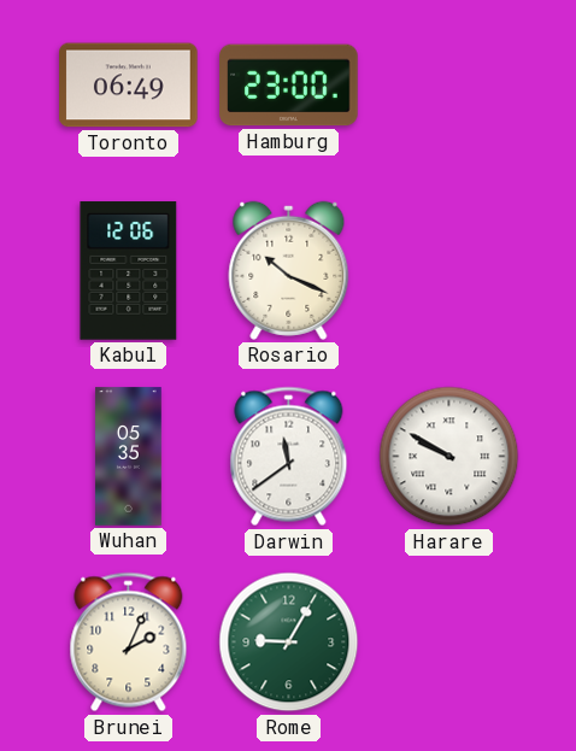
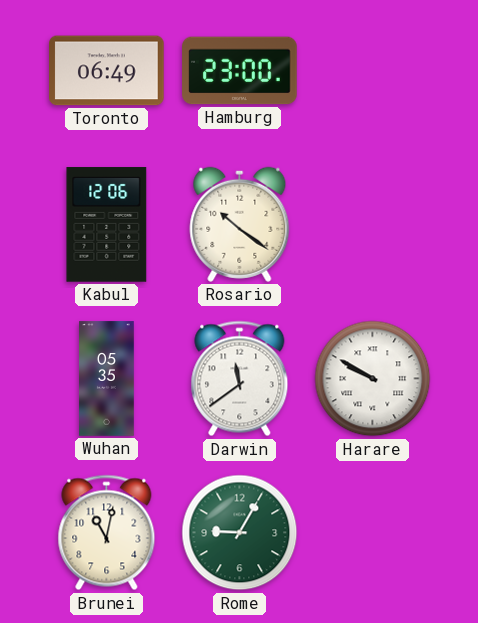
Rosario: 10:19 -> 10:21
Brunei: 2:04 -> 11:02
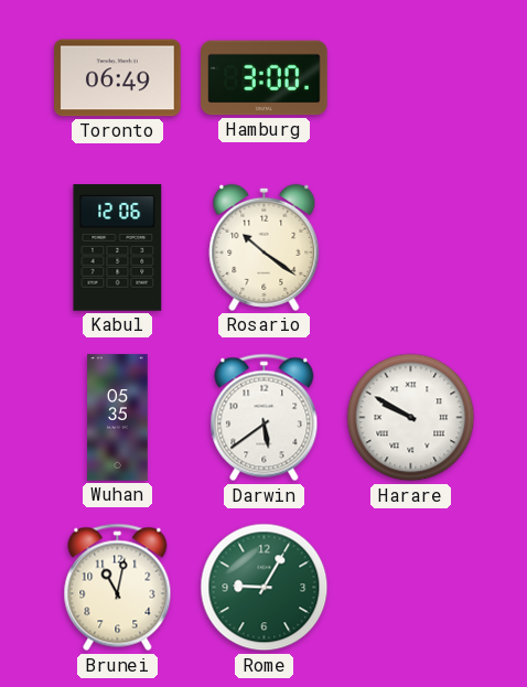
Hamburg: 23:00 -> 3:00
Darwin: 11:39 -> 5:39
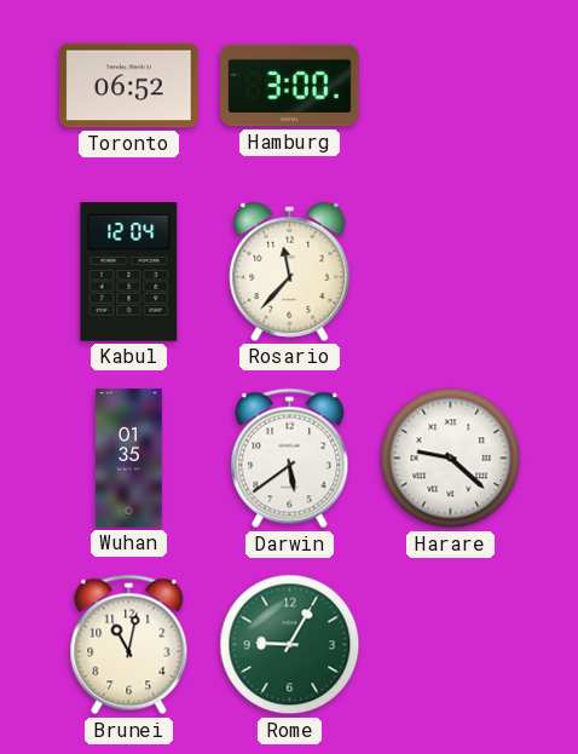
Toronto: 06:49 -> 06:52
Kabul: 12:06 -> 12:04
Rosario: 10:21 -> 11:37
Wuhan: 05:35 -> 01:35
Harare: 9:50 -> 9:22
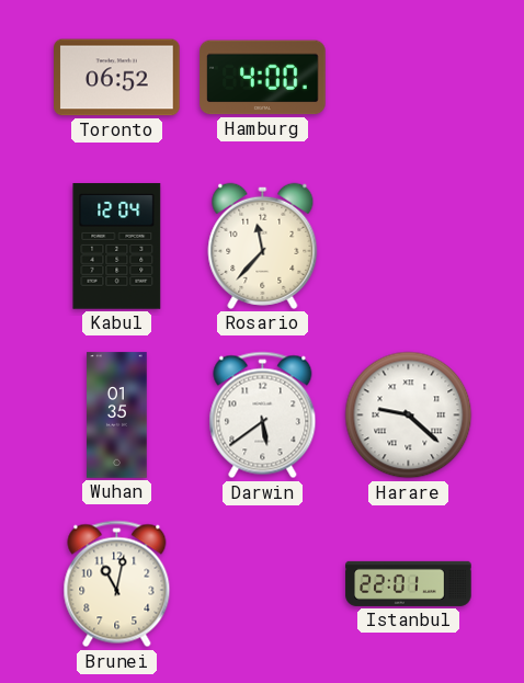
Hamburg: 3:00 -> 4:00
Rome: 9:05 -> none
Istanbul: none -> 22:01
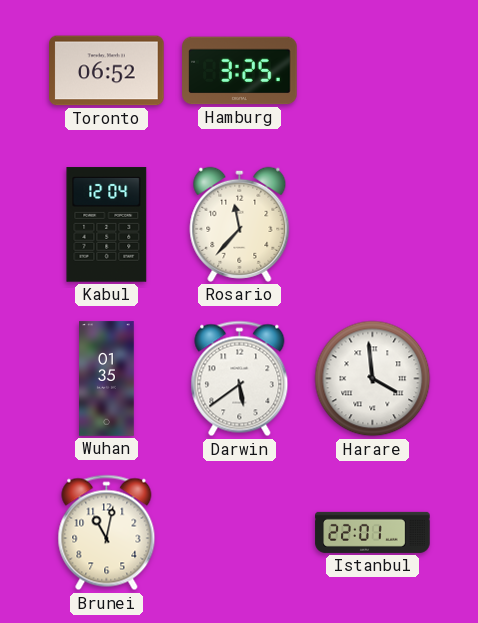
Hamburg: 4:00 -> 3:25
Harare: 9:22 -> 3:59
